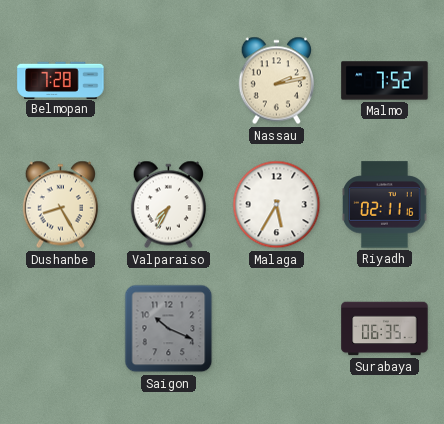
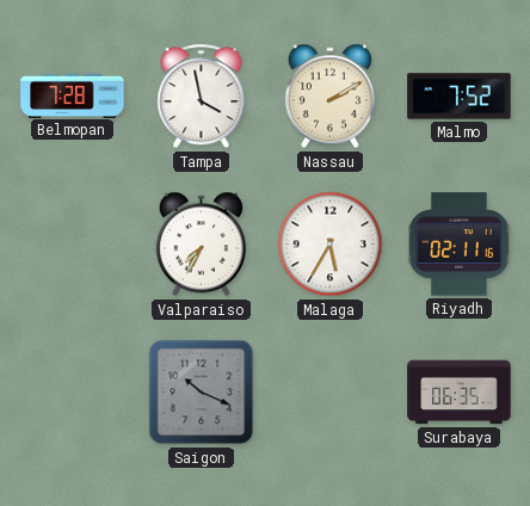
Tampa: none -> 3:58
Nassau: 2:13 -> 2:10
Dushanbe: 8:25 -> none
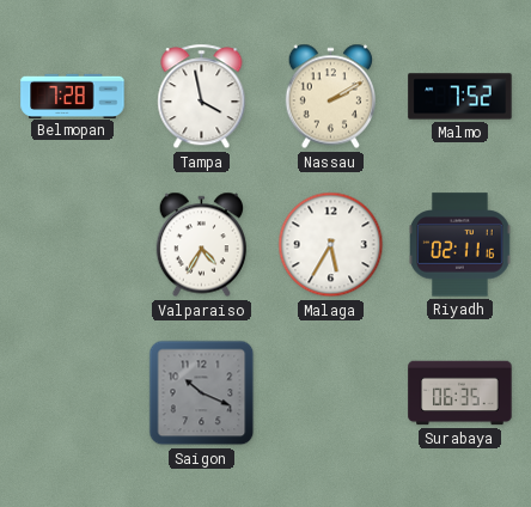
Valparaiso: 7:35 -> 4:35
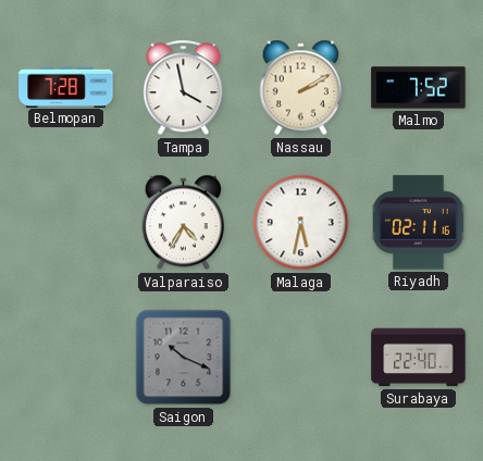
Malaga: 5:35 -> 5:32
Surabaya: 06:35 -> 22:40
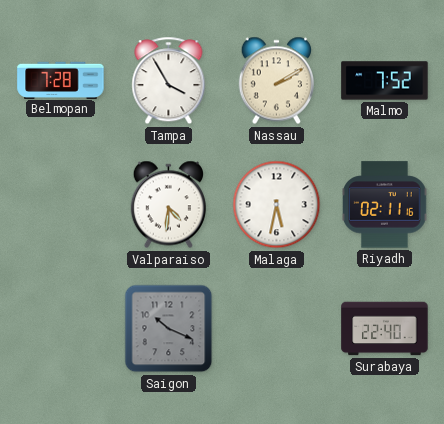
Tampa: 3:58 -> 3:55
Valparaiso: 4:35 -> 4:31
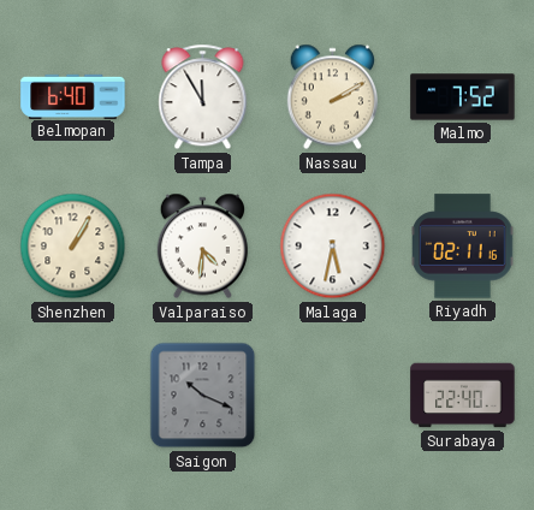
Belmopan: 7:28 -> 6:40
Tampa: 3:55 -> 11:55
Shenzhen: none -> 1:05
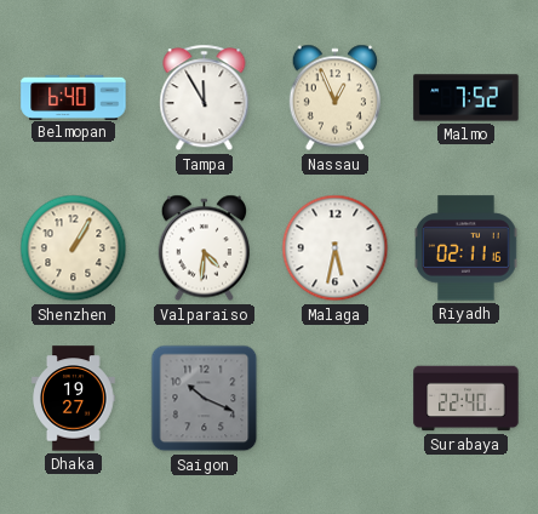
Nassau: 2:10 -> 12:56
Dhaka: none -> 19:27
